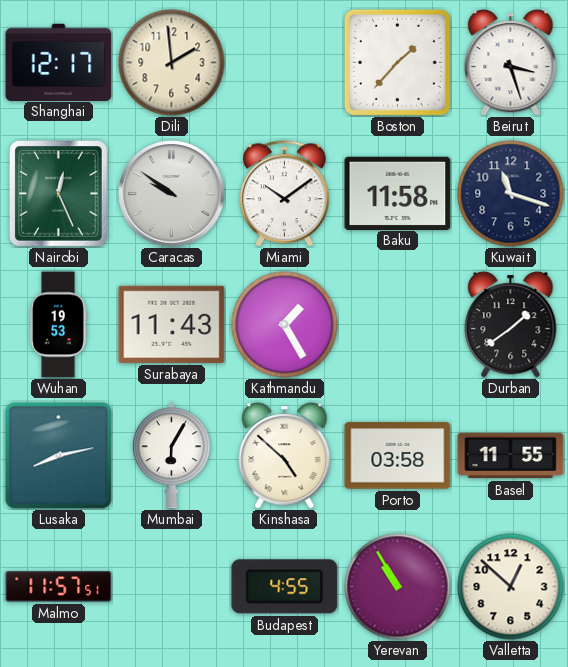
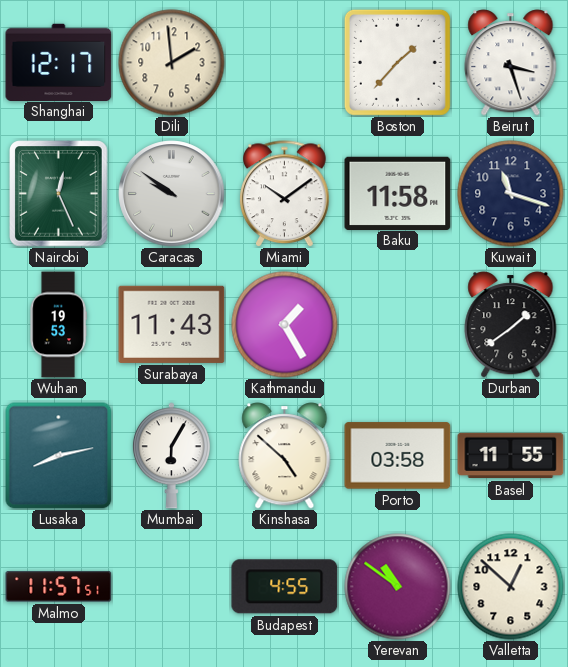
Yerevan: 10:55 -> 10:51
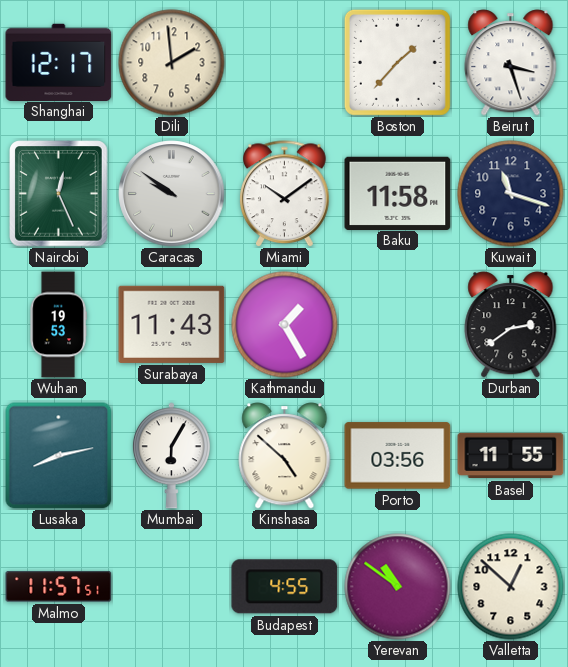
Durban: 1:39 -> 2:39
Porto: 03:58 -> 03:56
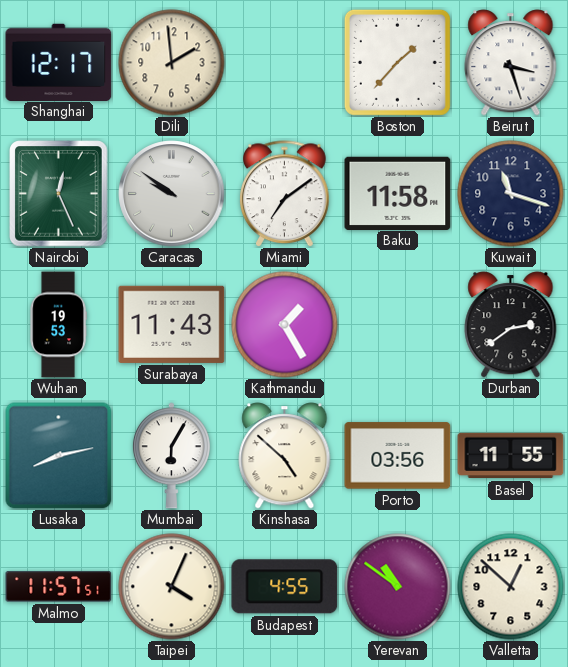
Miami: 10:09 -> 7:09
Taipei: none -> 4:04
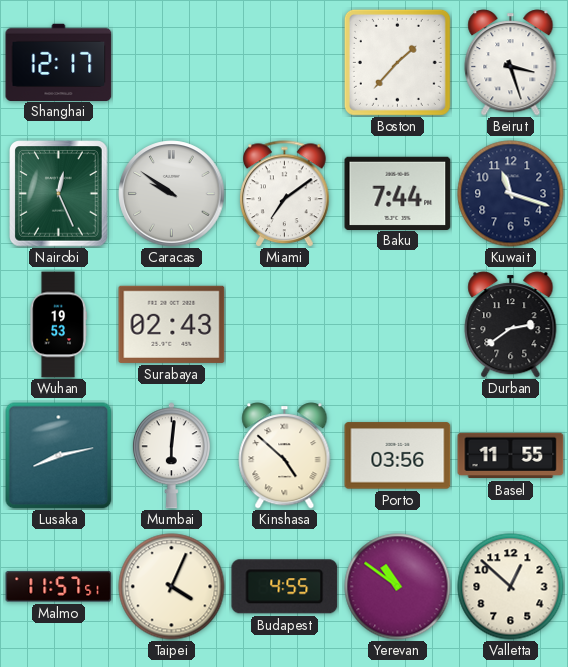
Dili: 1:59 -> none
Baku: 11:58 -> 7:44
Surabaya: 11:43 -> 02:43
Kathmandu: 1:25 -> none
Mumbai: 6:05 -> 6:01
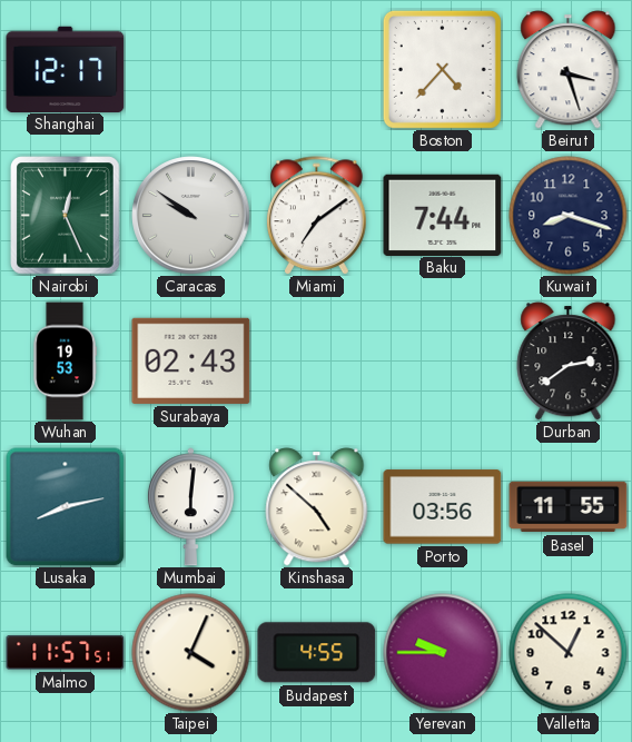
Boston: 1:37 -> 4:37
Kuwait: 11:18 -> 8:18
Yerevan: 10:51 -> 9:45
